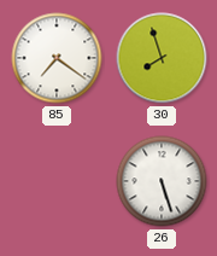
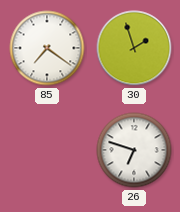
30: 7:57 -> 1:57
26: 5:27 -> 6:48
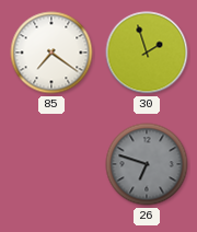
26 dial: white -> grey
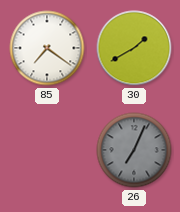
30: 1:57 -> 1:40
26: 6:48 -> 7:04
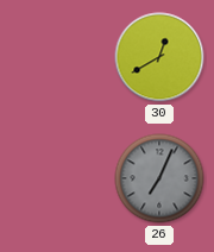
85: 7:21 -> none
30: 1:40 -> 12:40
